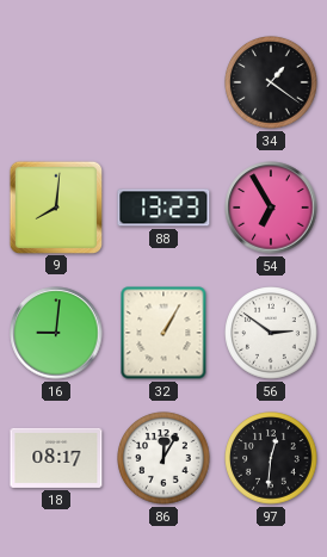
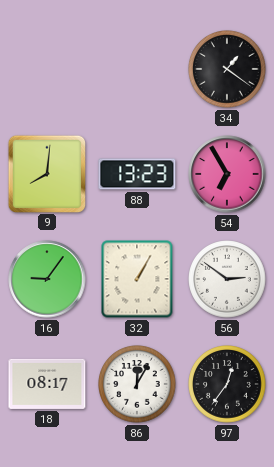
16: 9:01 -> 9:06
97: 12:31 -> 12:36
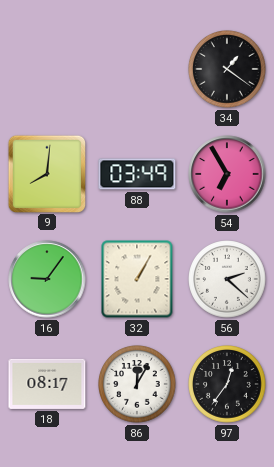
88: 13:23 -> 03:49
56: 2:51 -> 2:22
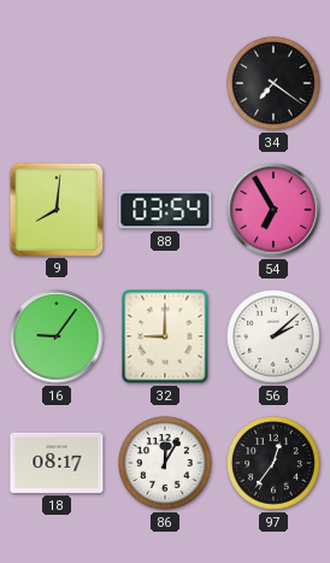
34: 1:21 -> 7:21
88: 03:49 -> 03:54
32: 1:05 -> 9:00
56: 2:22 -> 2:08
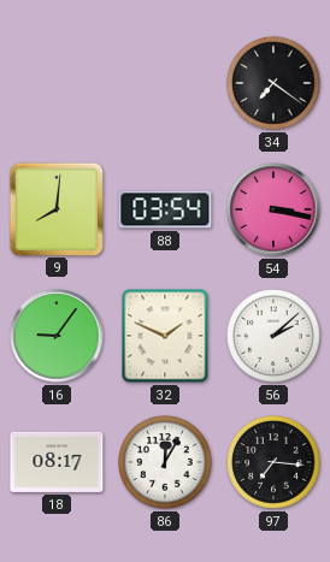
54: 6:55 -> 3:17
32: 9:00 -> 1:49
97: 12:36 -> 7:16
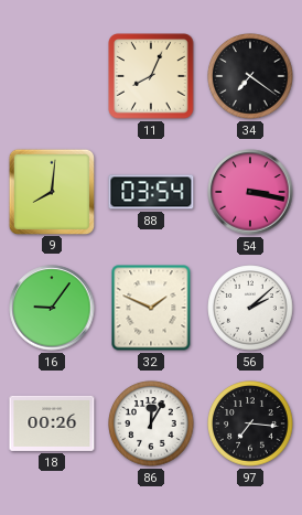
11: none -> 8:04
18: 08:17 -> 00:26
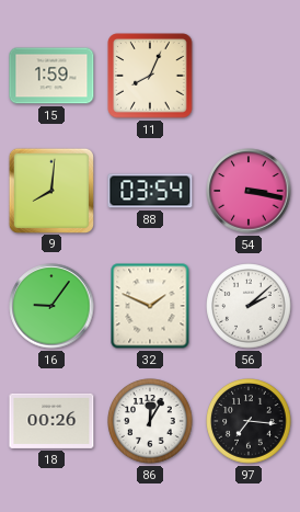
15: none -> 1:59
34: 7:21 -> none
